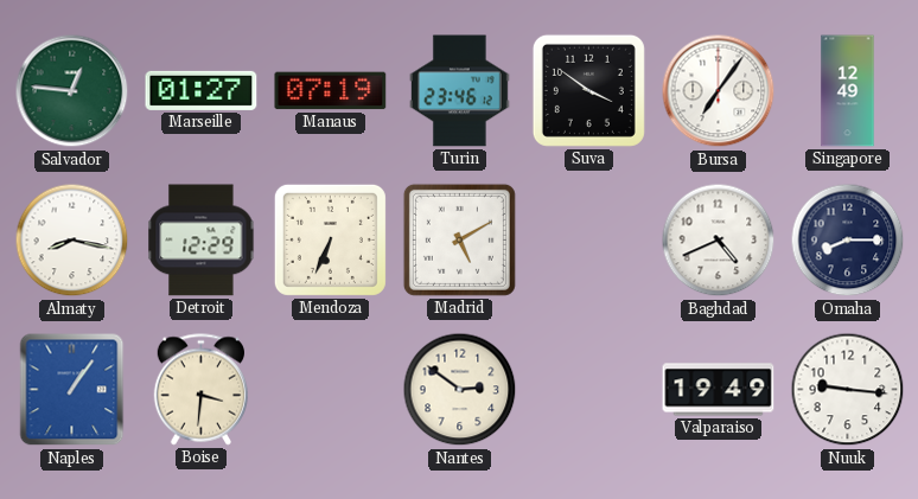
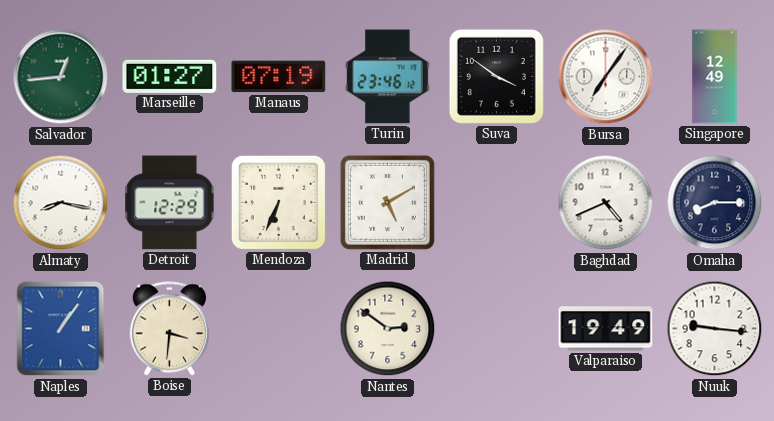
Salvador: 12:46 -> 12:44
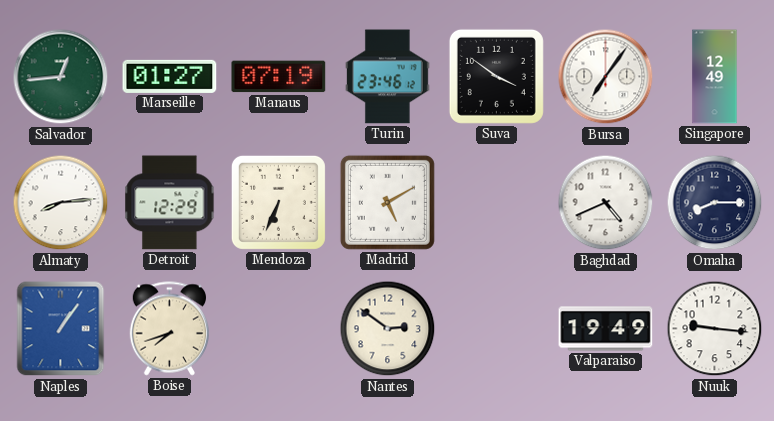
Almaty: 8:17 -> 8:14
Boise: 3:31 -> 7:42
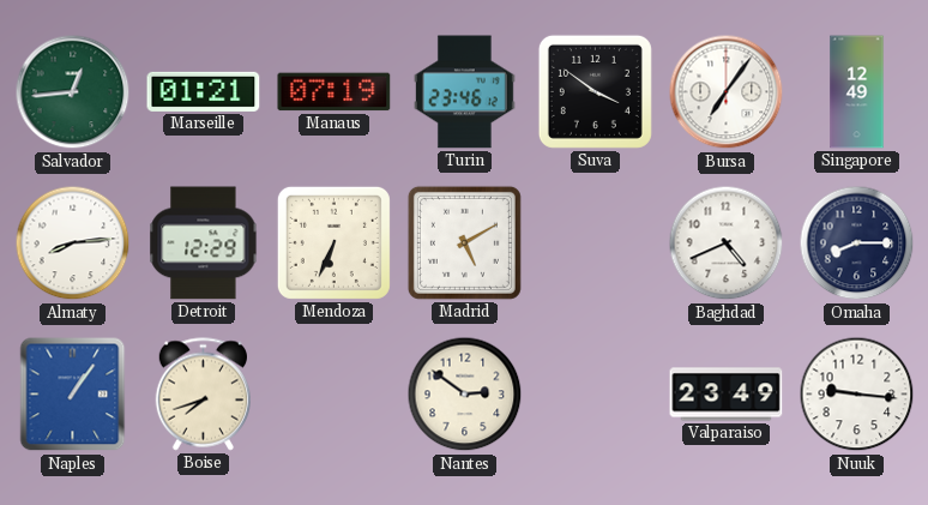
Marseille: 01:27 -> 01:21
Valparaiso: 19:49 -> 23:49
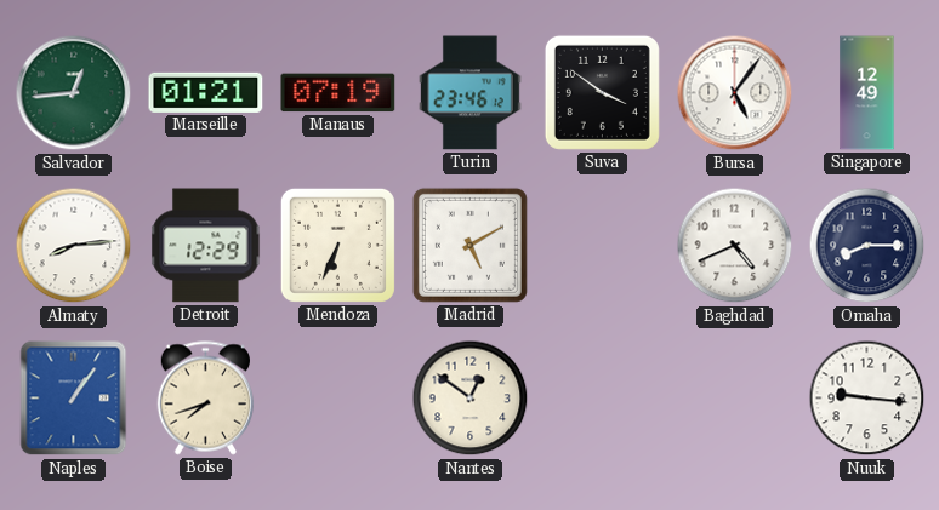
Bursa: 7:06 -> 5:06
Nantes: 2:51 -> 12:51
Valparaiso: 23:49 -> none
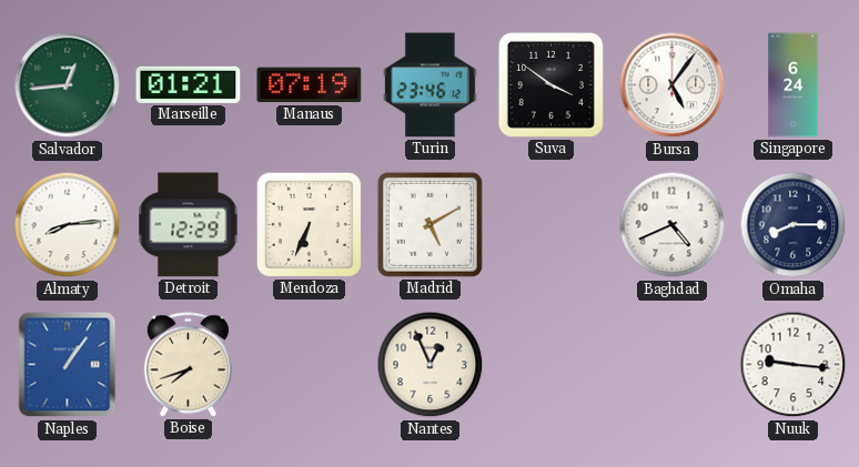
Singapore: 12:49 -> 6:24
Nantes: 12:51 -> 12:56
